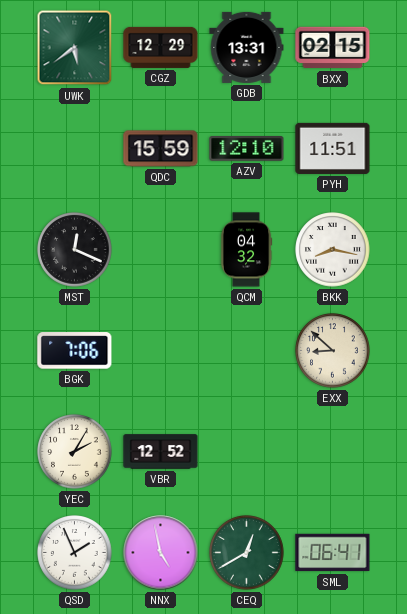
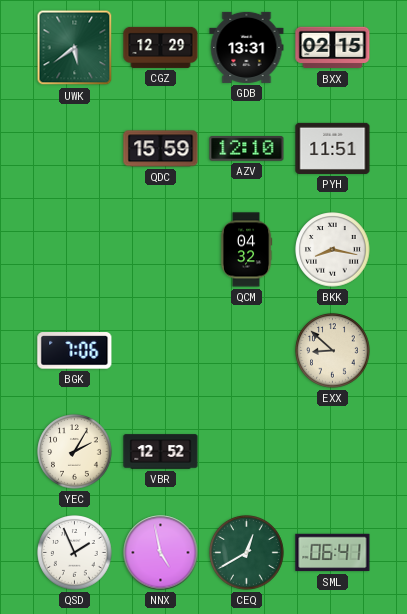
MST: 12:19 -> none
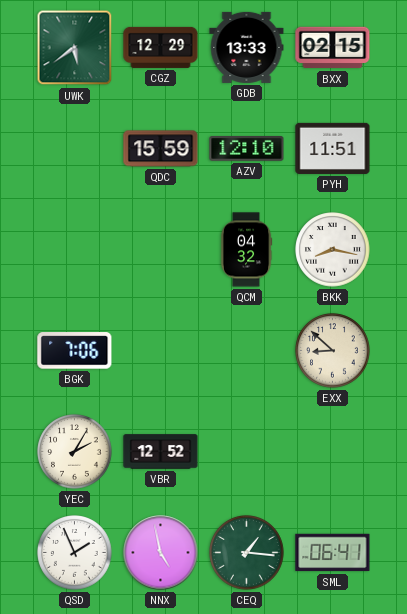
GDB: 13:31 -> 13:33
CEQ: 12:40 -> 1:16
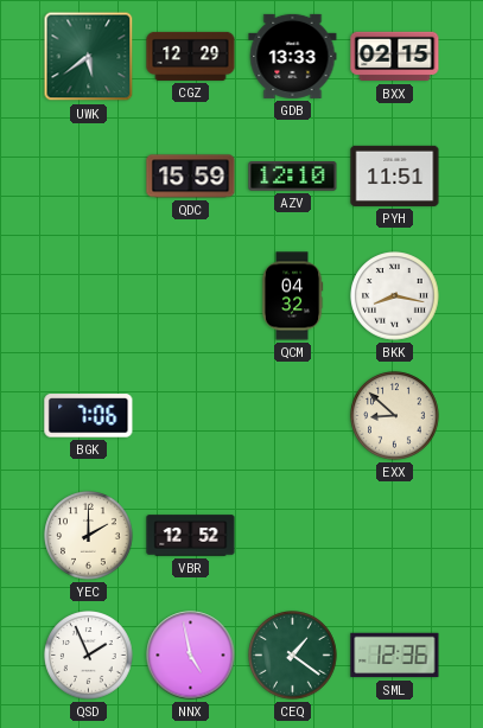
YEC: 2:05 -> 2:00
CEQ: 1:16 -> 1:21
SML: 06:41 -> 12:36
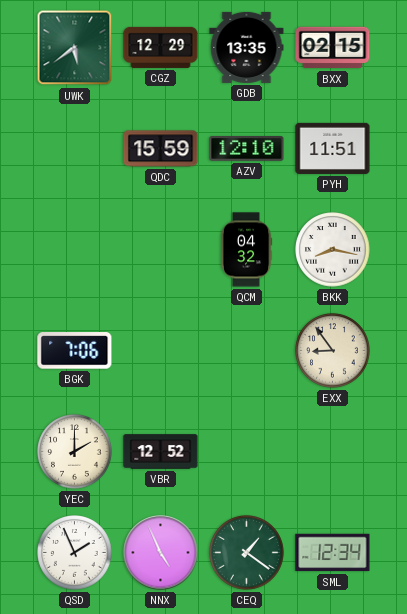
GDB: 13:33 -> 13:35
EXX: 8:52 -> 8:54
NNX: 4:58 -> 4:56
SML: 12:36 -> 12:34
